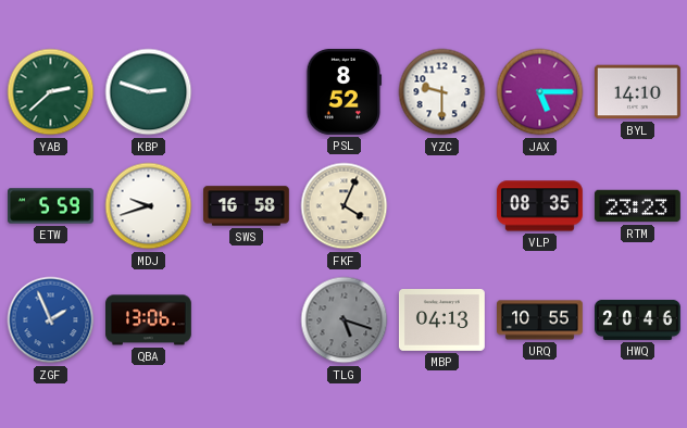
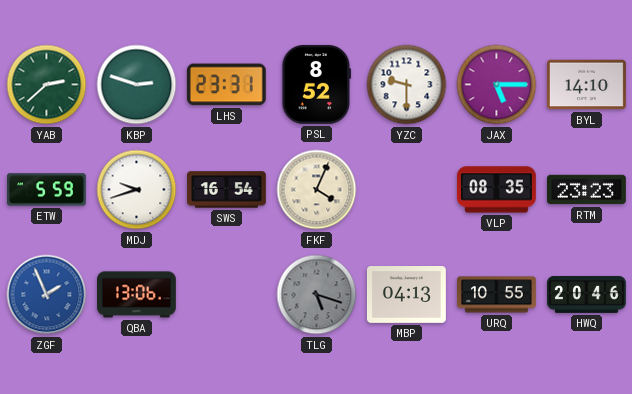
LHS: none -> 23:31
SWS: 16:58 -> 16:54
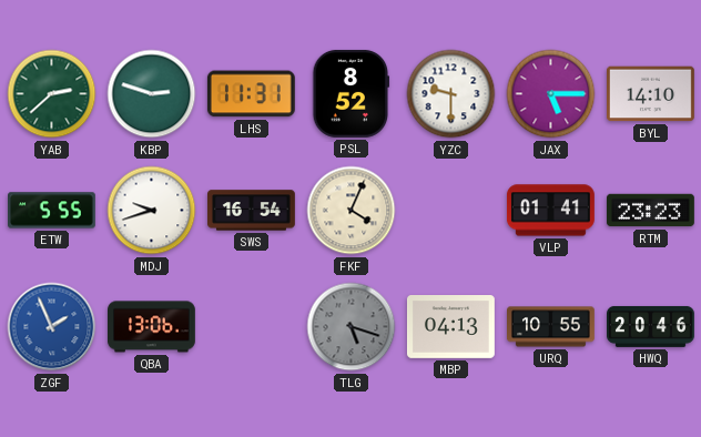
LHS: 23:31 -> 11:31
ETW: 5:59 -> 5:55
VLP: 08:35 -> 01:41
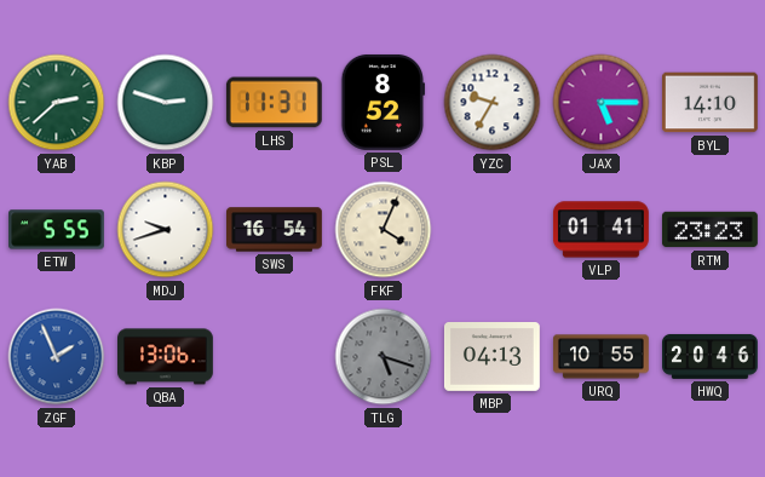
YZC: 9:30 -> 9:35
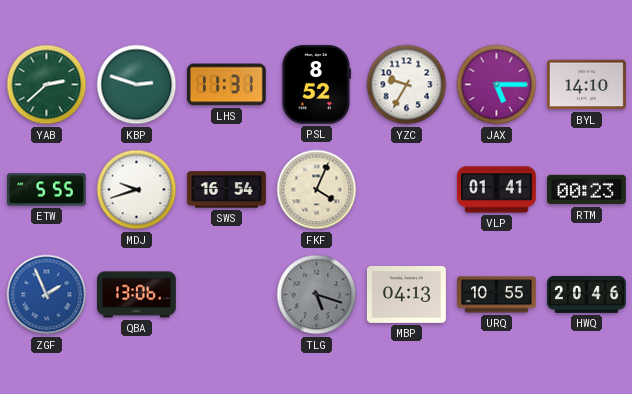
RTM: 23:23 -> 00:23
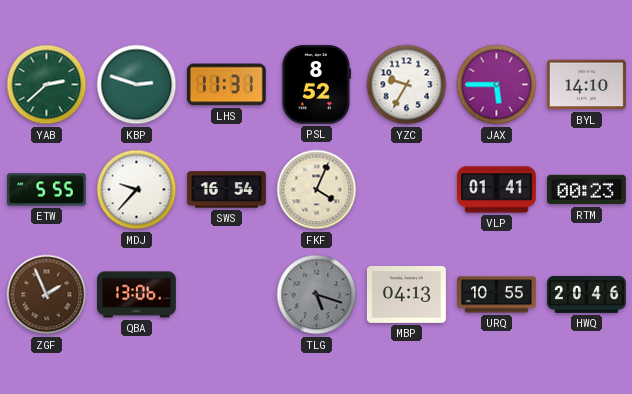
JAX: 5:15 -> 5:45
MDJ: 9:42 -> 9:37
ZGF dial: blue -> brown
